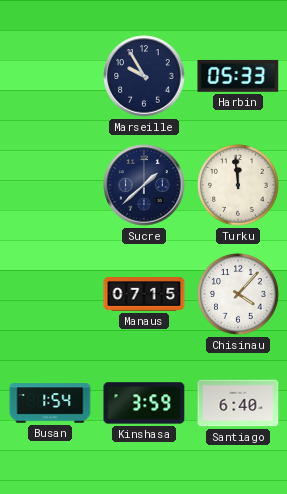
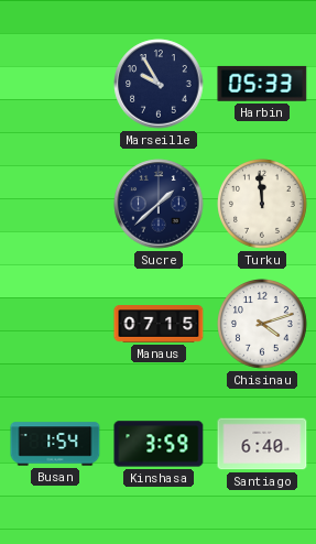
Chisinau: 4:07 -> 4:12
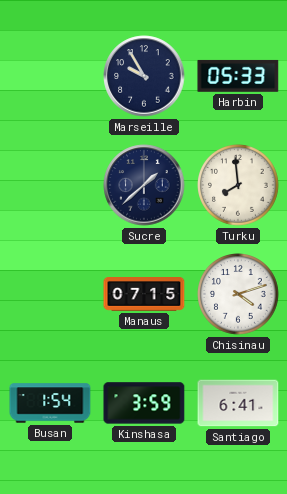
Turku: 11:59 -> 7:59
Santiago: 6:40 -> 6:41
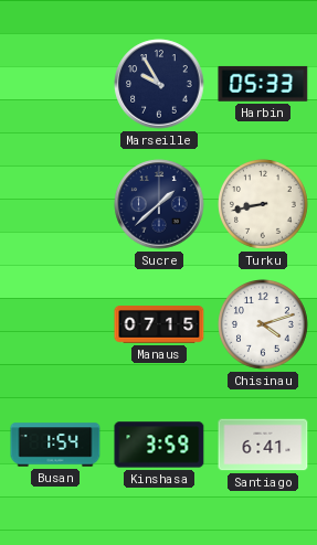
Turku: 7:59 -> 8:43
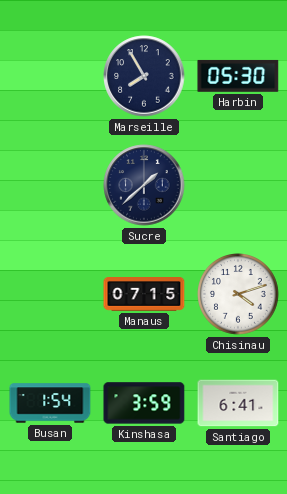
Marseille: 9:55 -> 7:55
Harbin: 05:33 -> 05:30
Turku: 8:43 -> none
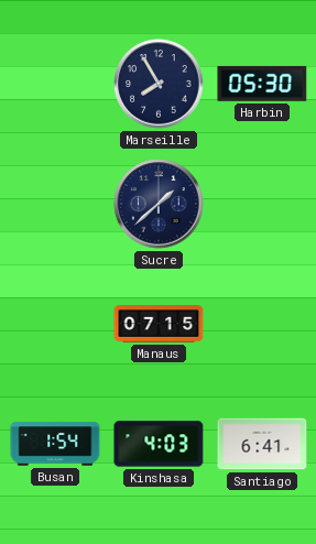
Chisinau: 4:12 -> none
Kinshasa: 3:59 -> 4:03
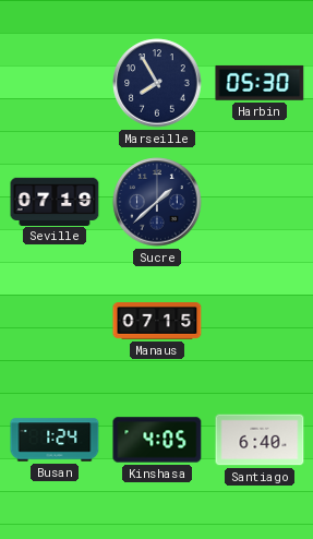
Seville: none -> 07:19
Busan: 1:54 -> 1:24
Kinshasa: 4:03 -> 4:05
Santiago: 6:41 -> 6:40
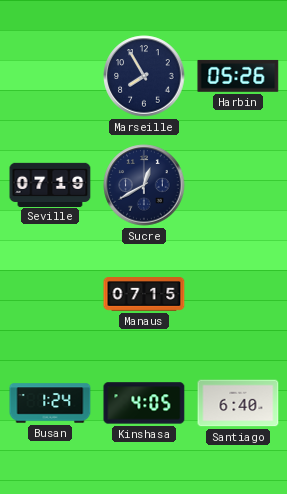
Harbin: 05:30 -> 05:26
Sucre: 1:38 -> 12:40
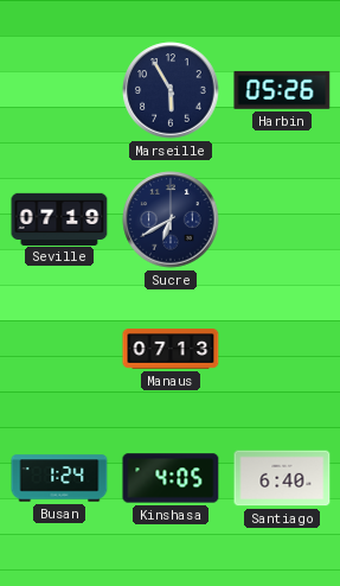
Marseille: 7:55 -> 5:55
Sucre: 12:40 -> 6:40
Manaus: 07:15 -> 07:13
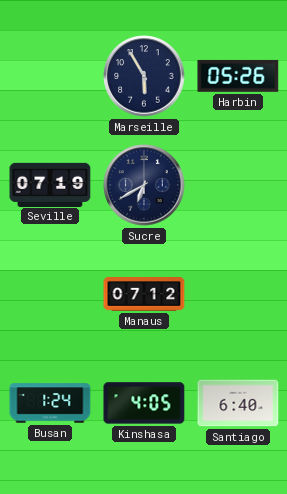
Manaus: 07:13 -> 07:12
